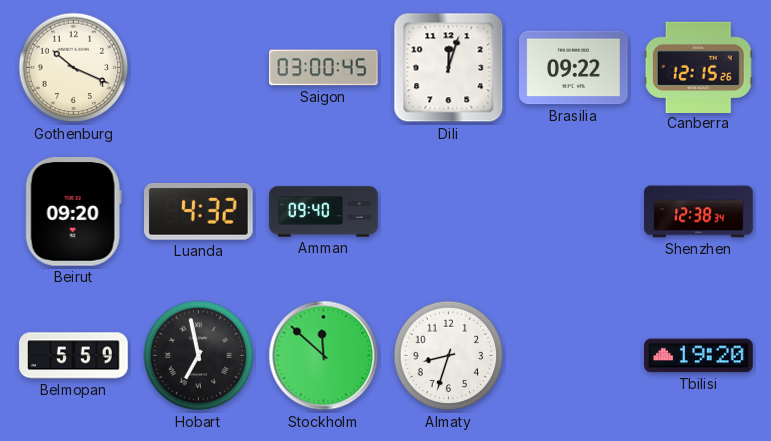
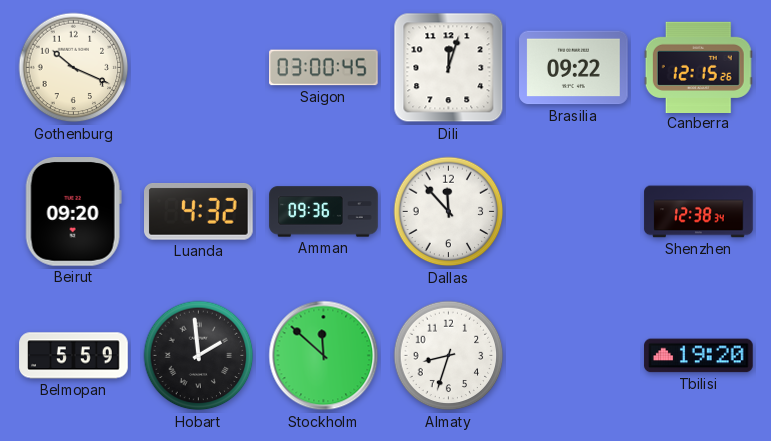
Amman: 09:40 -> 09:36
Dallas: none -> 11:53
Hobart: 6:58 -> 1:59
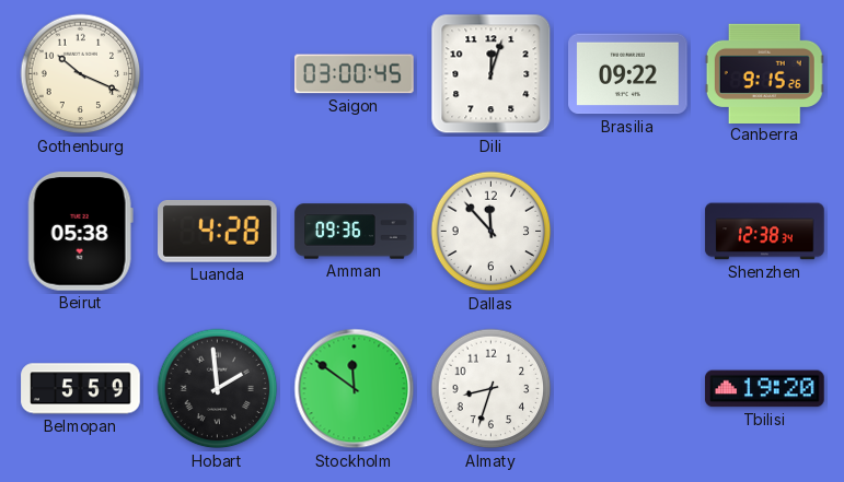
Canberra: 12:15 -> 9:15
Beirut: 09:20 -> 05:38
Luanda: 4:32 -> 4:28
Stockholm: 11:52 -> 11:51
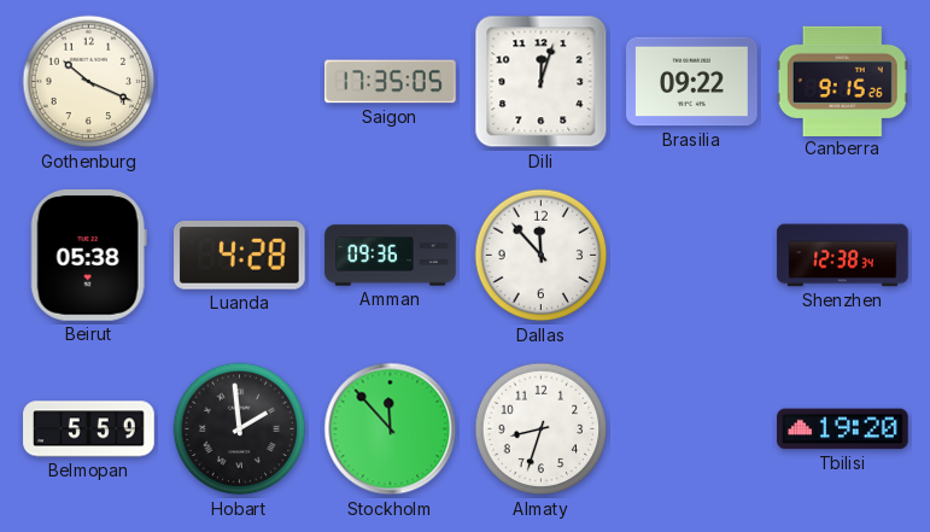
Saigon: 03:00 -> 17:35
Stockholm: 11:51 -> 11:53
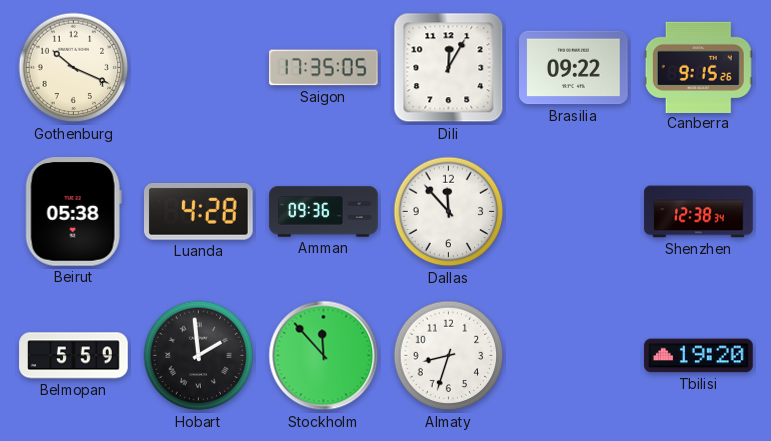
Dili: 12:03 -> 12:05
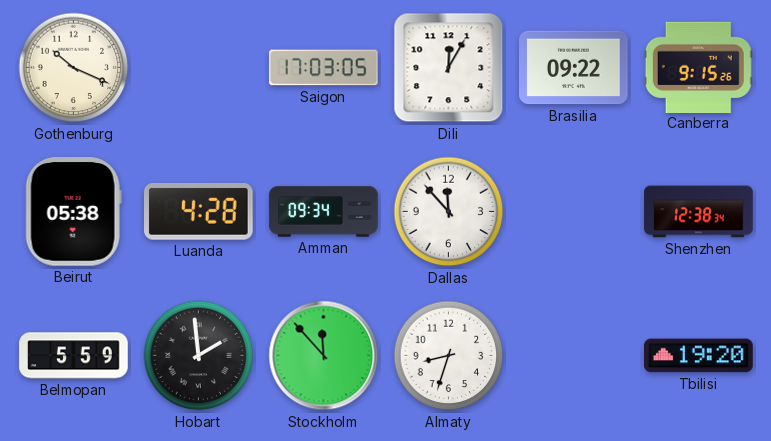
Saigon: 17:35 -> 17:03
Amman: 09:36 -> 09:34
